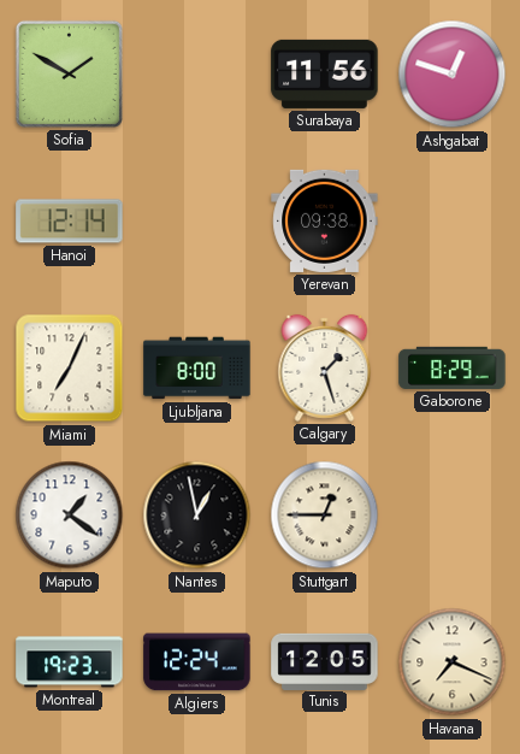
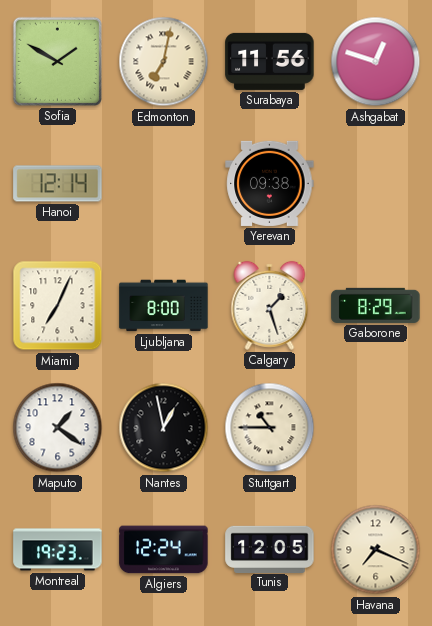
Edmonton: none -> 7:02
Stuttgart: 12:45 -> 10:45
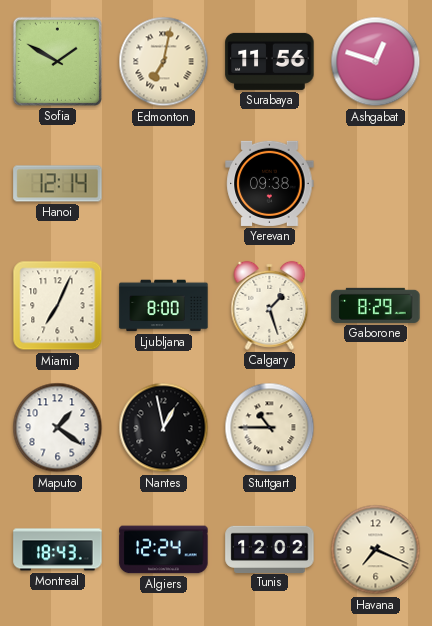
Montreal: 19:23 -> 18:43
Tunis: 12:05 -> 12:02
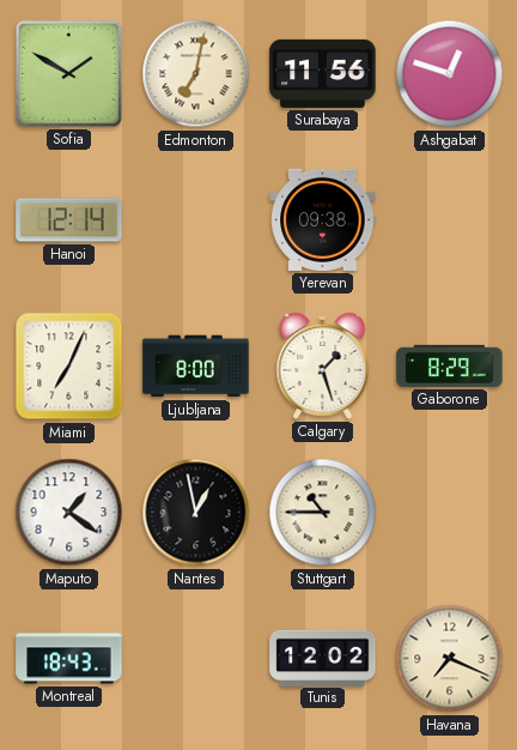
Algiers: 12:24 -> none
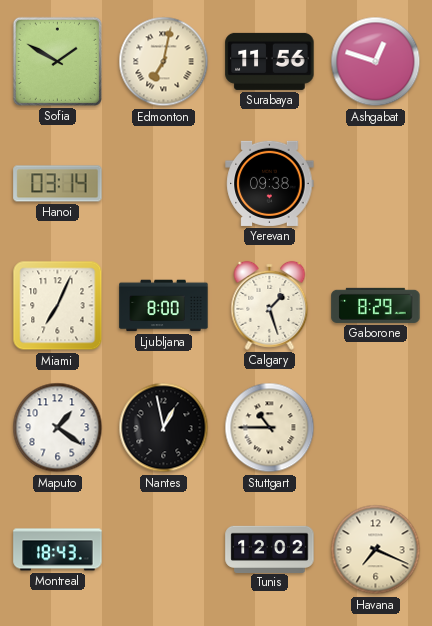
Hanoi: 12:14 -> 03:14
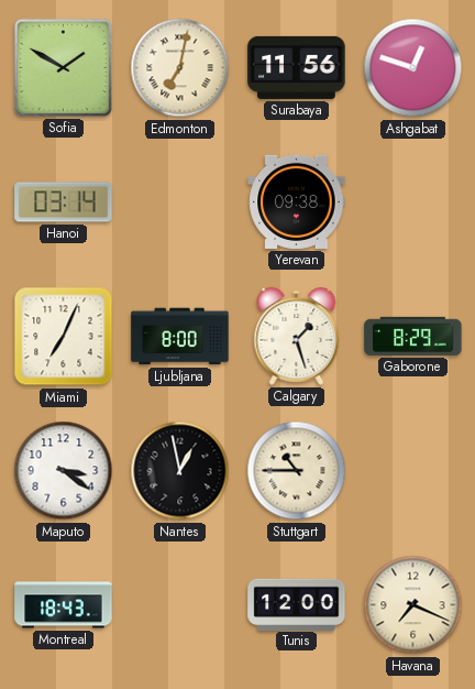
Maputo: 1:21 -> 3:21
Tunis: 12:02 -> 12:00
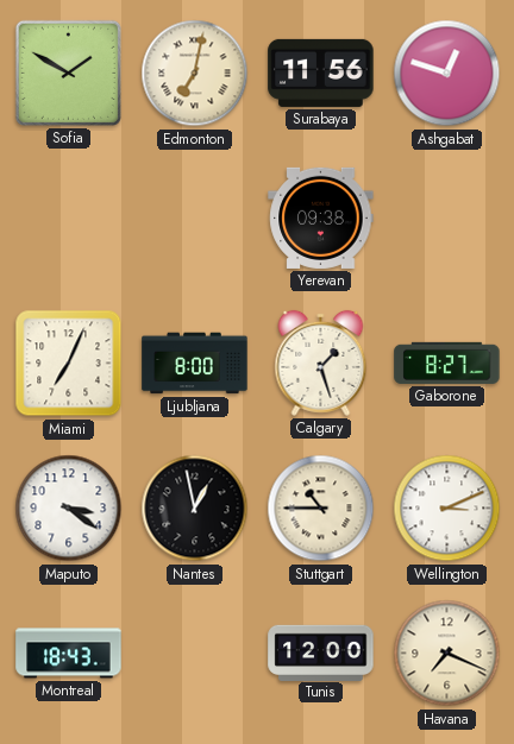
Hanoi: 03:14 -> none
Gaborone: 8:29 -> 8:27
Wellington: none -> 3:11
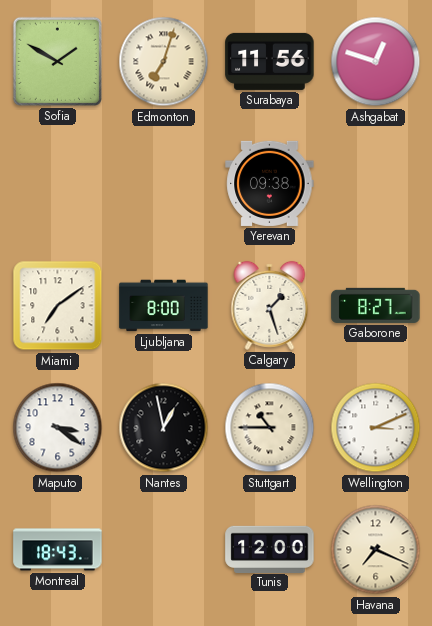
Edmonton: 7:02 -> 7:03
Miami: 7:04 -> 7:09
